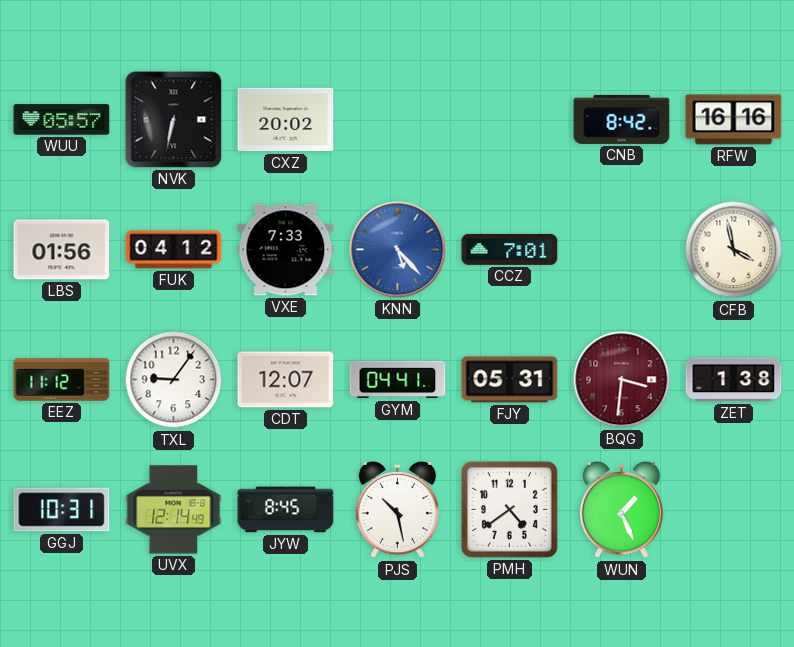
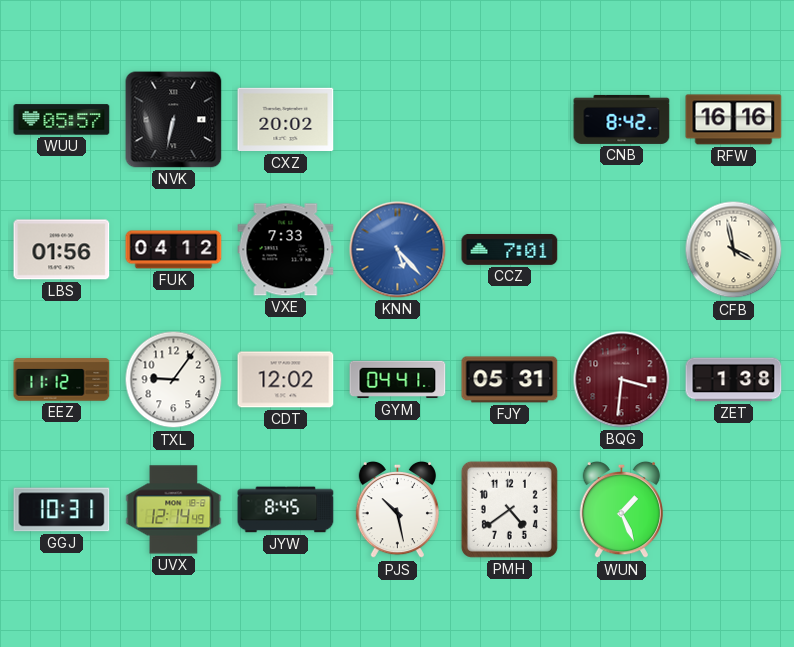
CDT: 12:07 -> 12:02
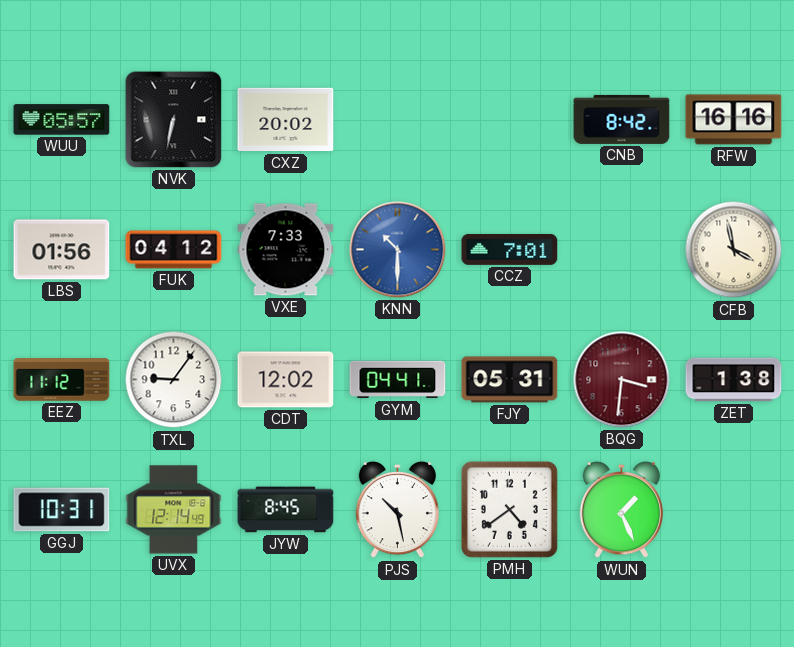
KNN: 5:23 -> 10:30
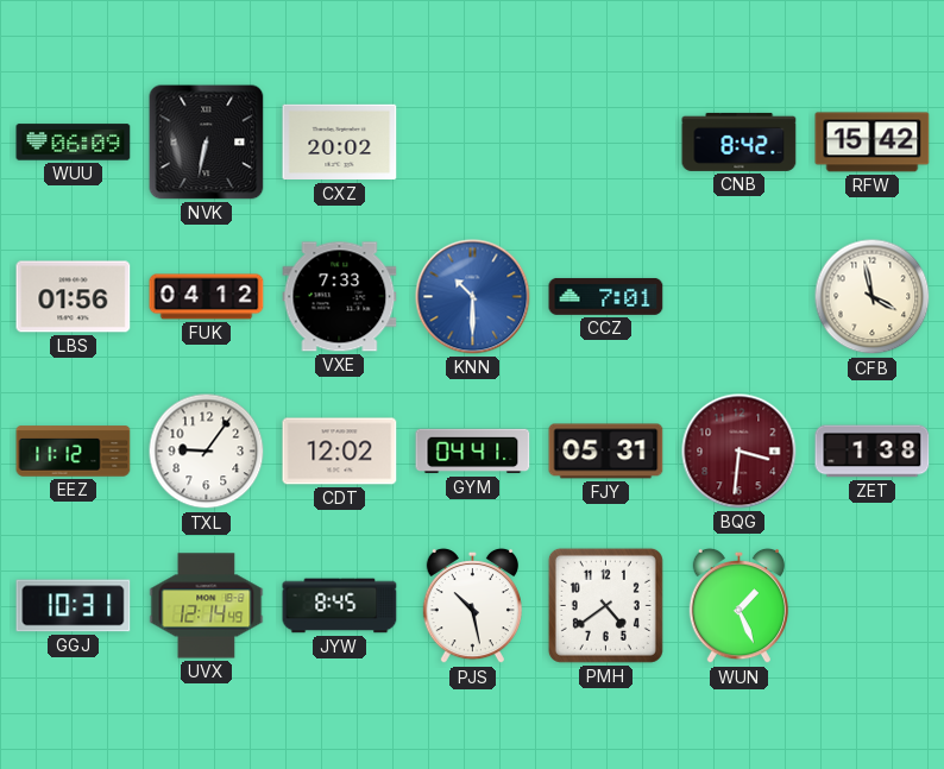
WUU: 05:57 -> 06:09
RFW: 16:16 -> 15:42
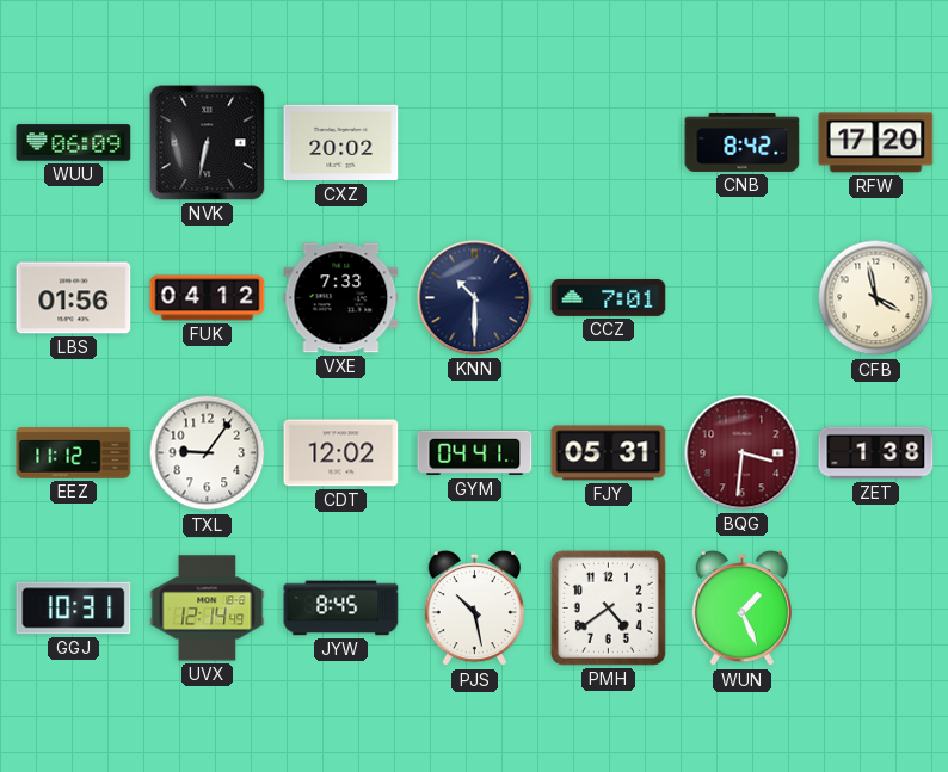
RFW: 15:42 -> 17:20
KNN dial: blue -> navy
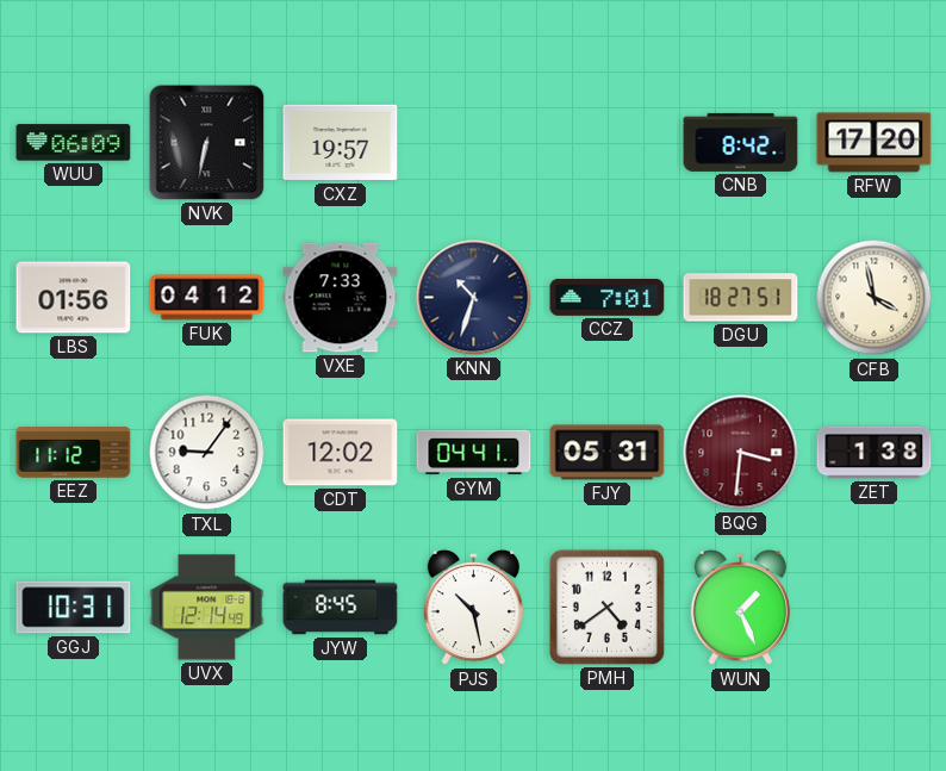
CXZ: 20:02 -> 19:57
KNN: 10:30 -> 10:33
DGU: none -> 18:27
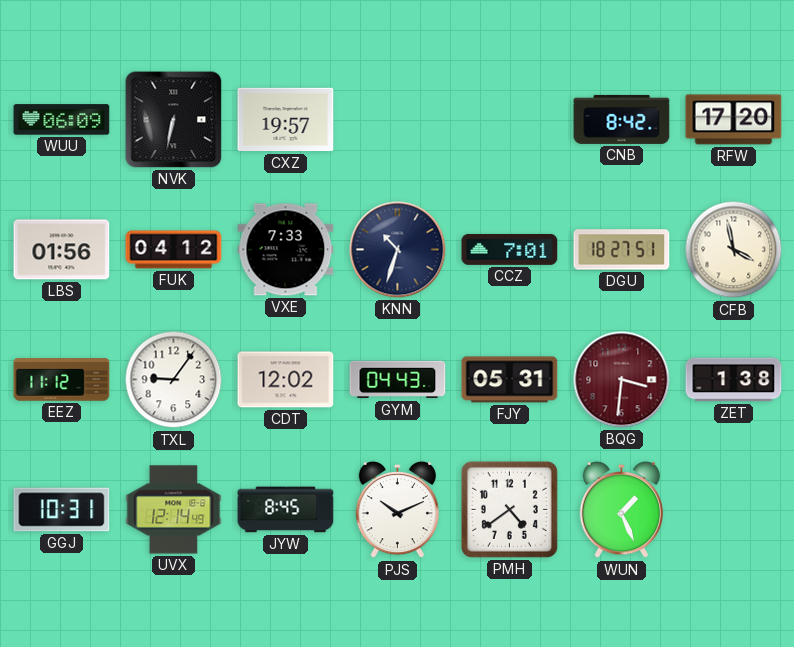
GYM: 04:41 -> 04:43
PJS: 10:28 -> 10:11
